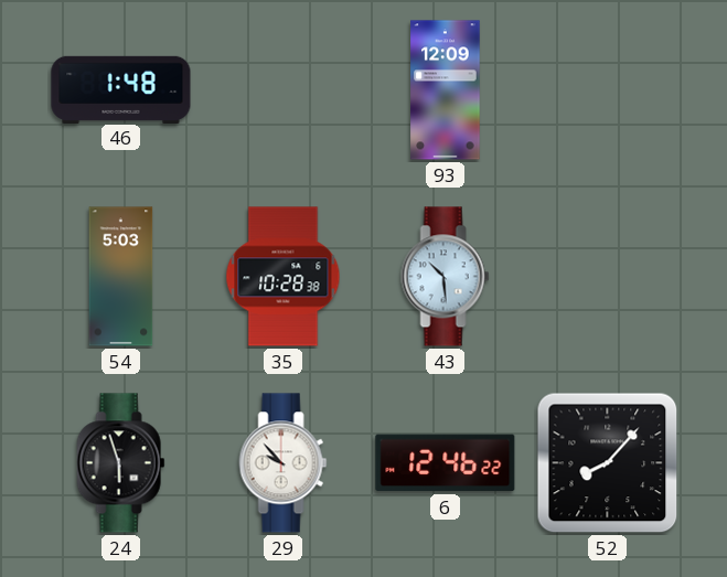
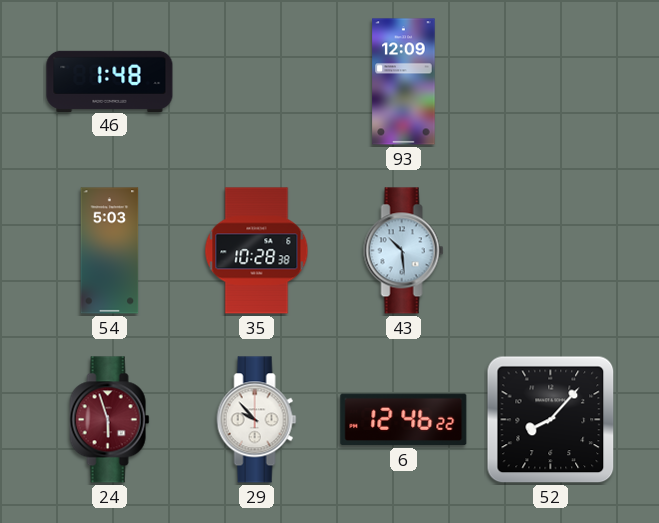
24 dial: black -> burgundy
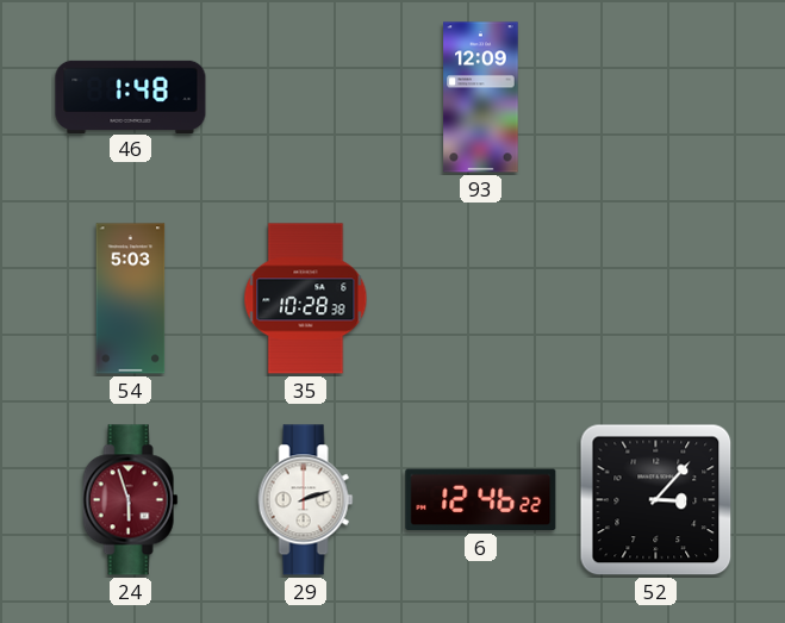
43: 10:29 -> none
29: 9:53 -> 2:12
52: 8:07 -> 3:07
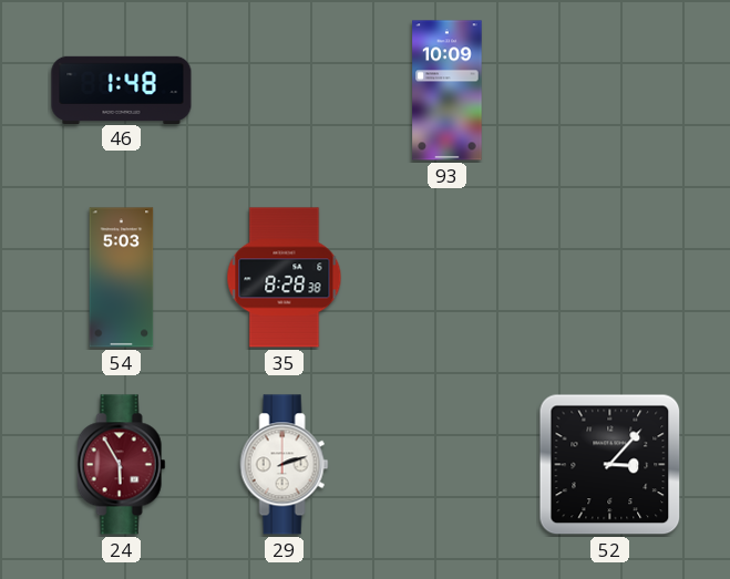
93: 12:09 -> 10:09
35: 10:28 -> 8:28
24: 5:57 -> 5:55
6: 12:46 -> none
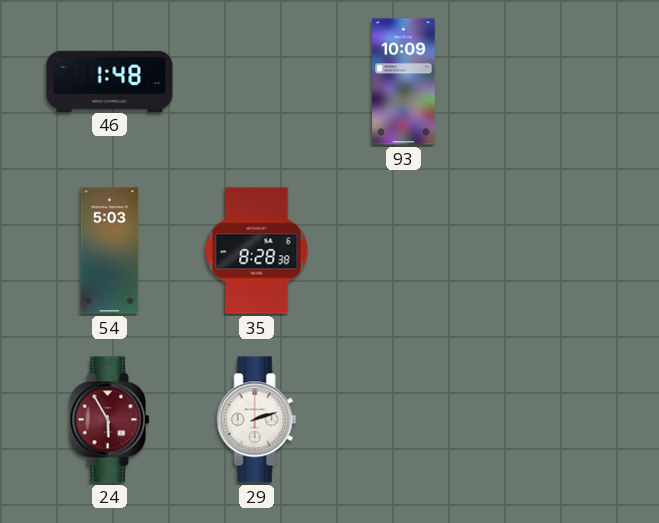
52: 3:07 -> none
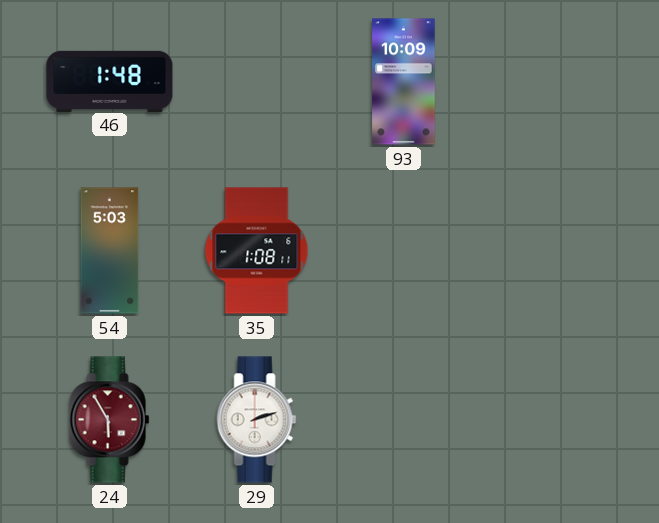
35: 8:28 -> 1:08
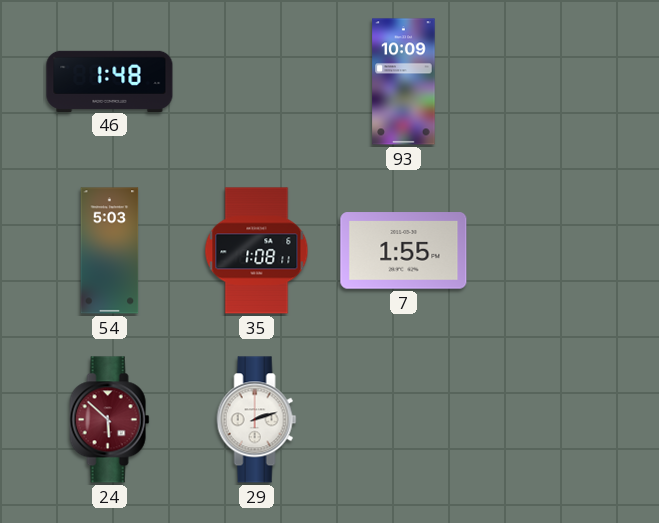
7: none -> 1:55
24: 5:55 -> 5:52
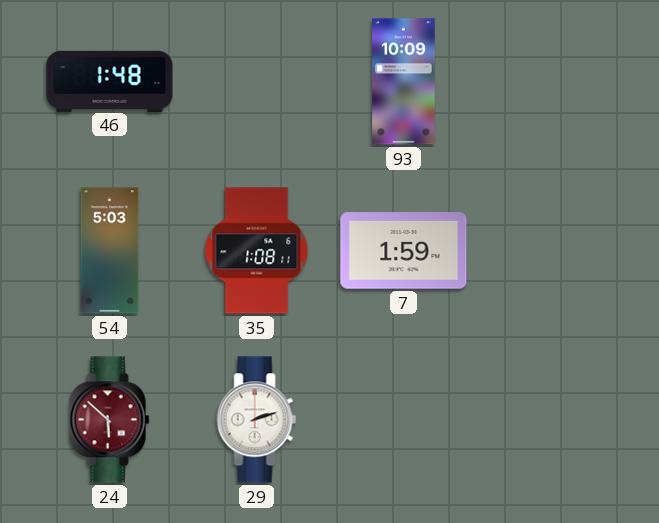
7: 1:55 -> 1:59
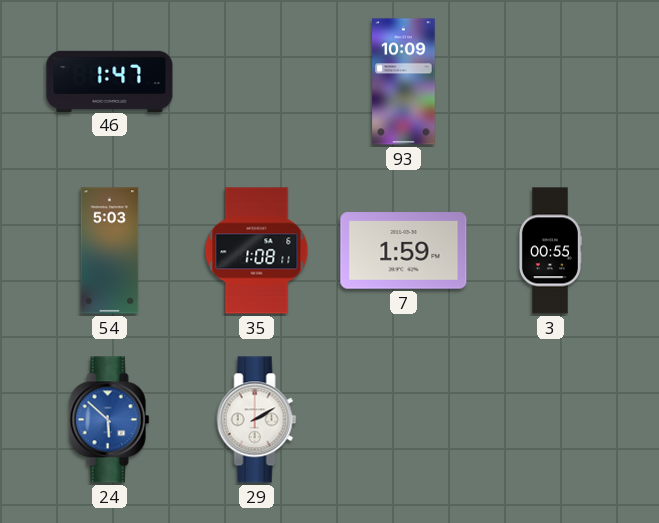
46: 1:48 -> 1:47
3: none -> 00:55
24 dial: burgundy -> blue
29: 2:12 -> 2:10
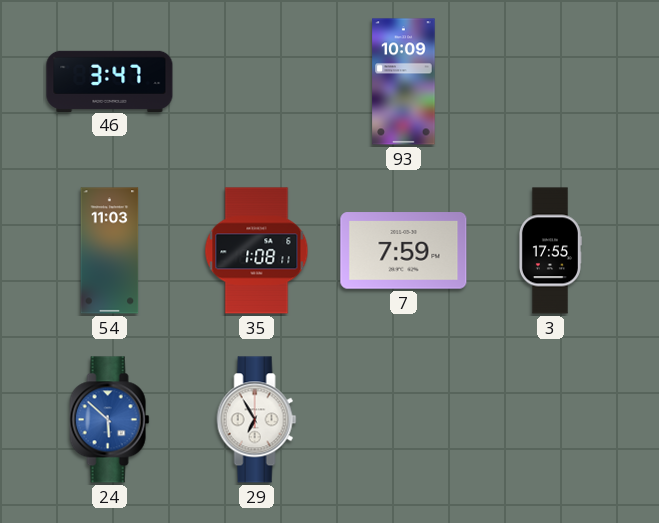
46: 1:47 -> 3:47
54: 5:03 -> 11:03
7: 1:59 -> 7:59
3: 00:55 -> 17:55
29: 2:10 -> 6:55
